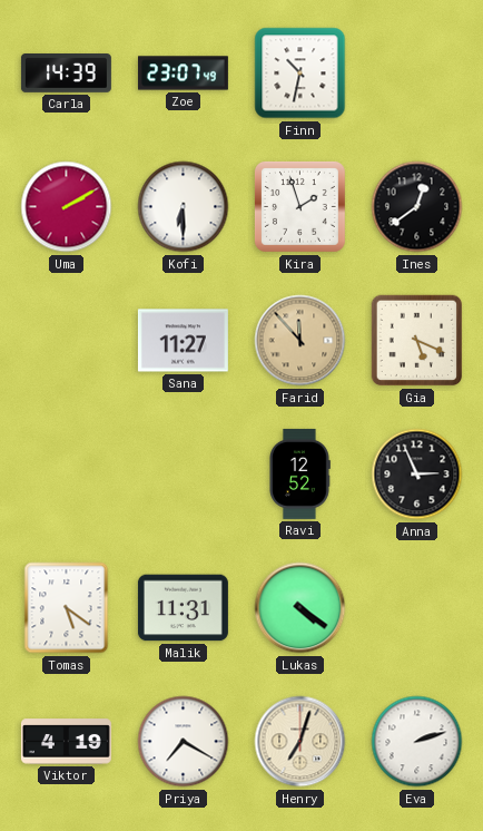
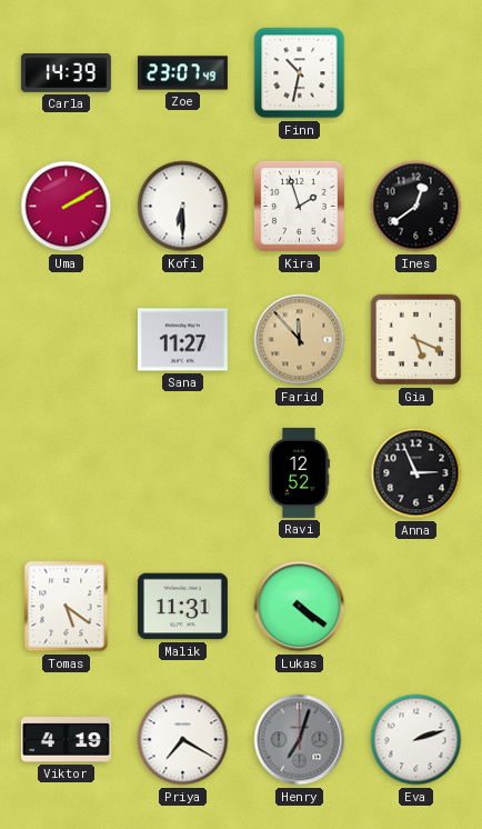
Henry dial: cream -> grey
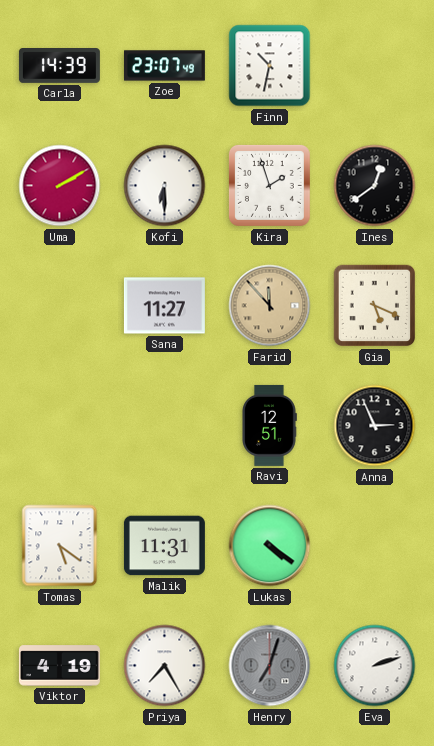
Ravi: 12:52 -> 12:51
Priya: 7:20 -> 7:25
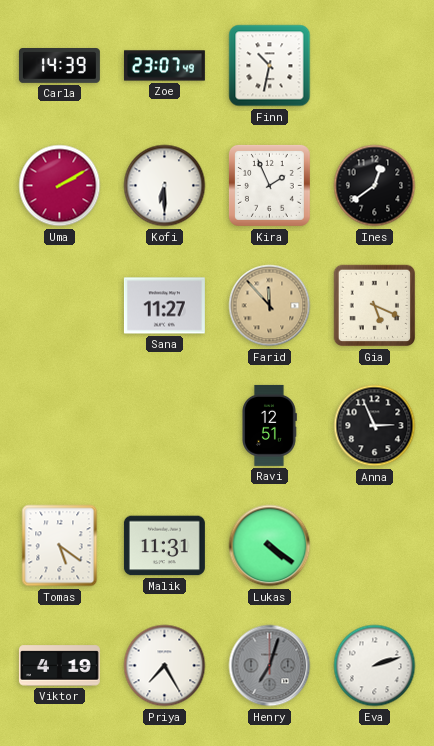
Kira: 1:57 -> 1:56
